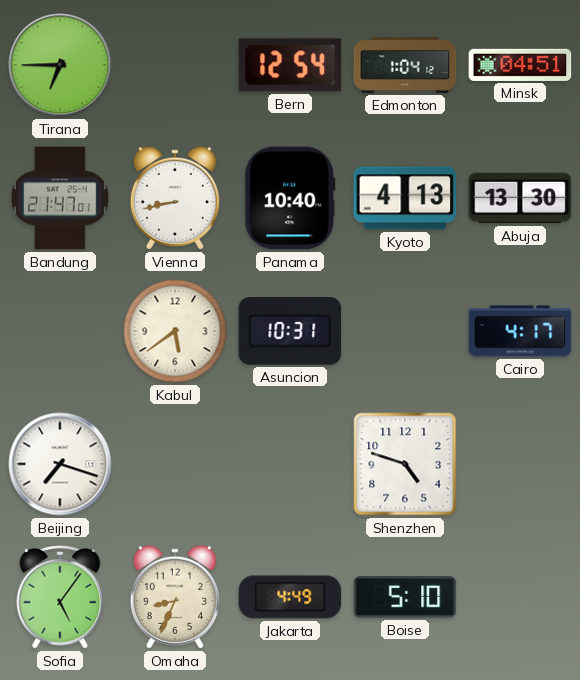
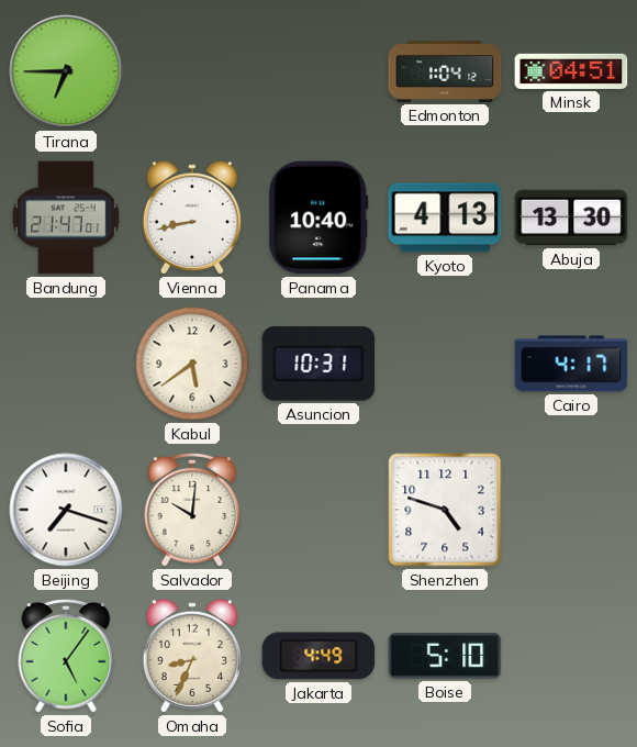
Bern: 12:54 -> none
Salvador: none -> 10:01
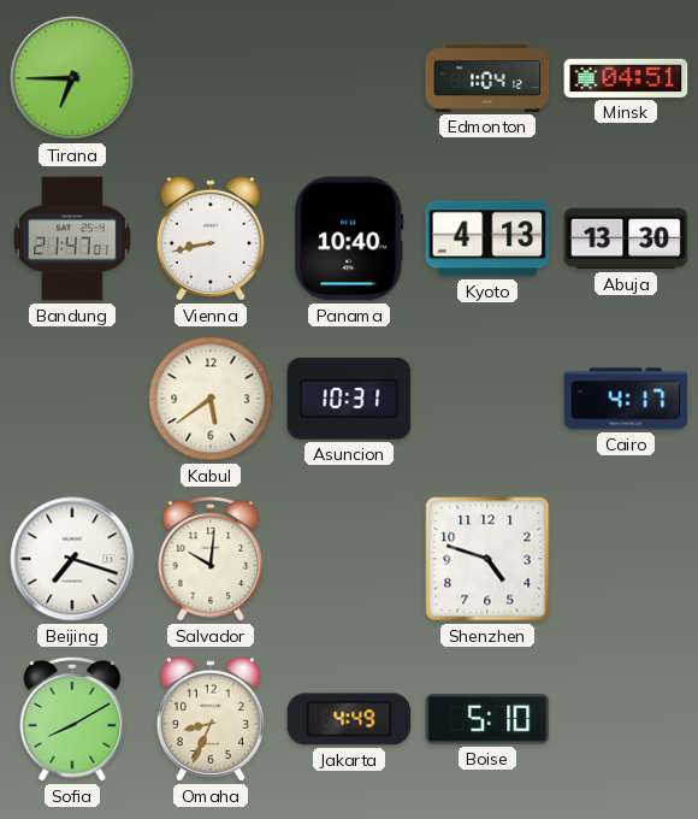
Sofia: 5:06 -> 8:10
